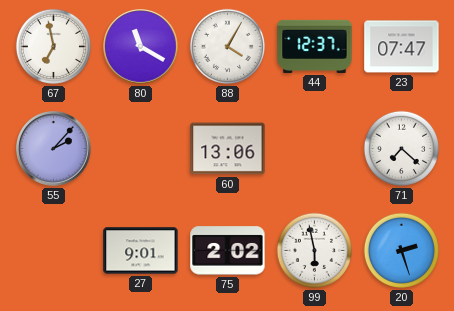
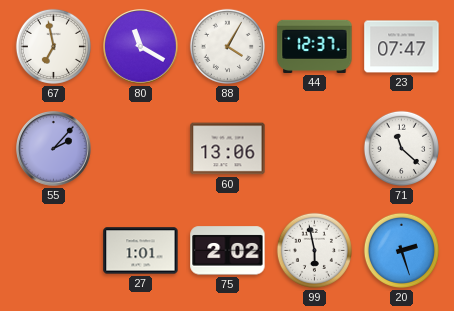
71: 7:22 -> 11:22
27: 9:01 -> 1:01
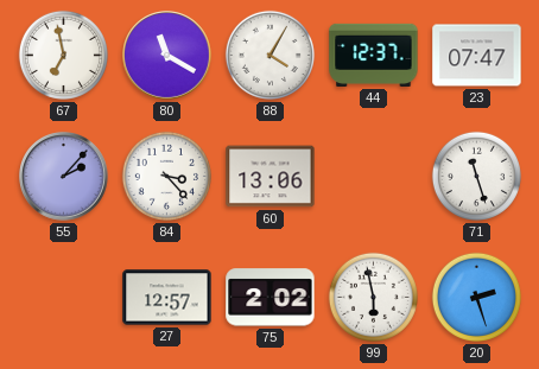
84: none -> 3:23
71: 11:22 -> 11:27
27: 1:01 -> 12:57
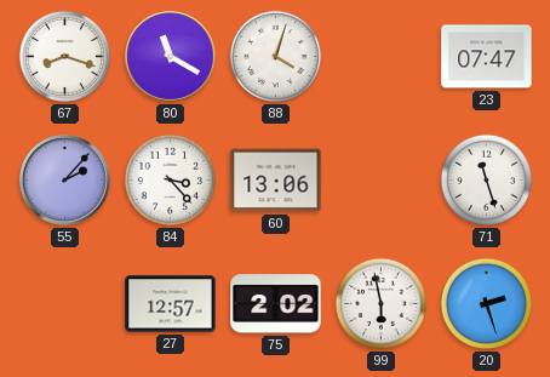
67: 6:58 -> 8:18
88: 4:05 -> 4:03
44: 12:37 -> none
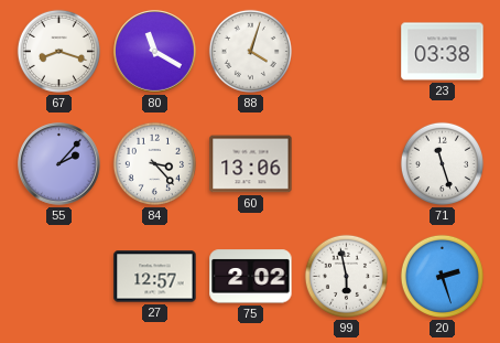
23: 07:47 -> 03:38
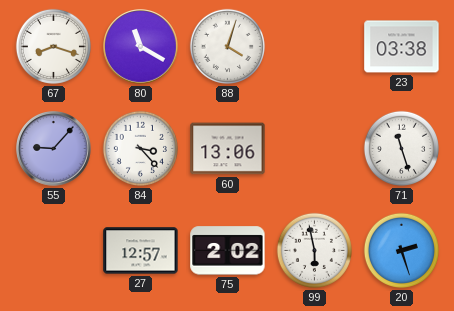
55: 2:07 -> 9:07
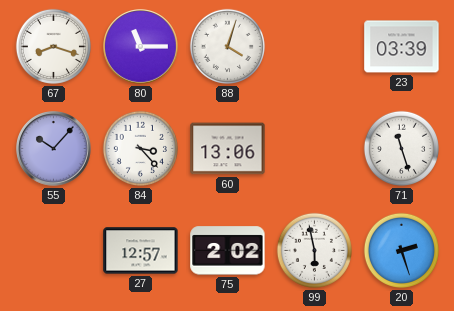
80: 11:20 -> 11:15
23: 03:38 -> 03:39
55: 9:07 -> 10:07
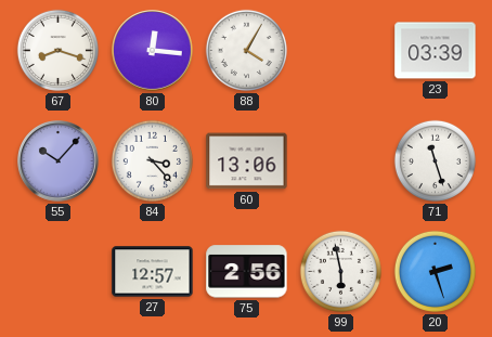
80: 11:15 -> 12:16
88: 4:03 -> 4:05
75: 2:02 -> 2:56
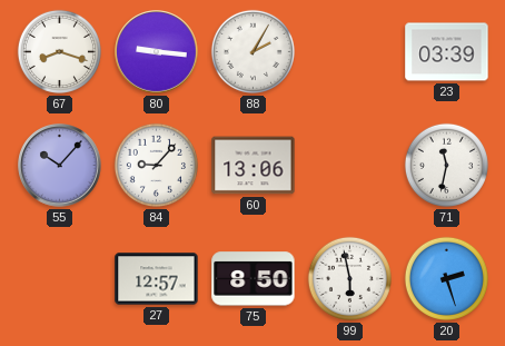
80: 12:16 -> 9:16
88: 4:05 -> 2:05
84: 3:23 -> 9:07
71: 11:27 -> 11:32
75: 2:56 -> 8:50
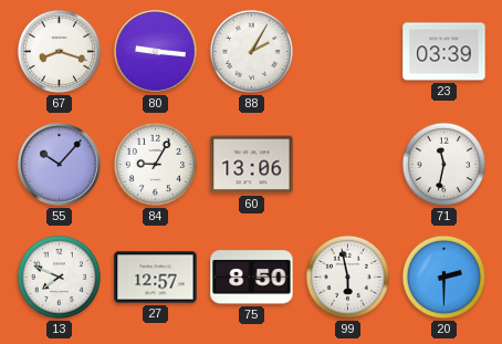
84: 9:07 -> 9:05
13: none -> 7:49
20: 2:27 -> 2:30
